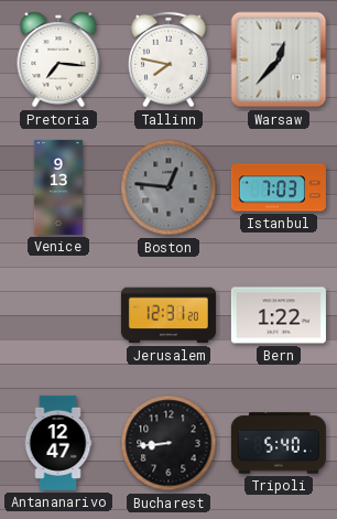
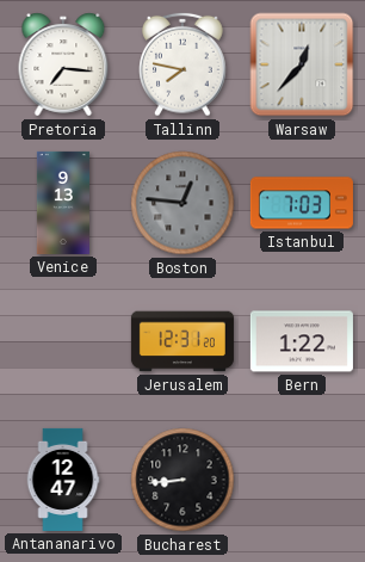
Tripoli: 5:40 -> none
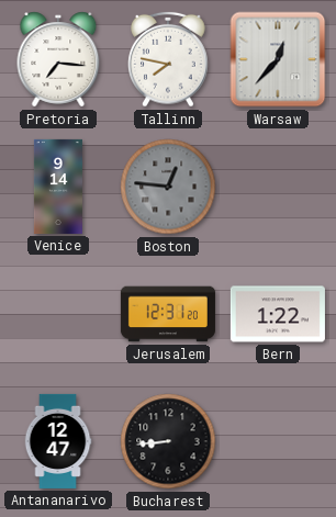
Venice: 9:13 -> 9:14
Istanbul: 7:03 -> none
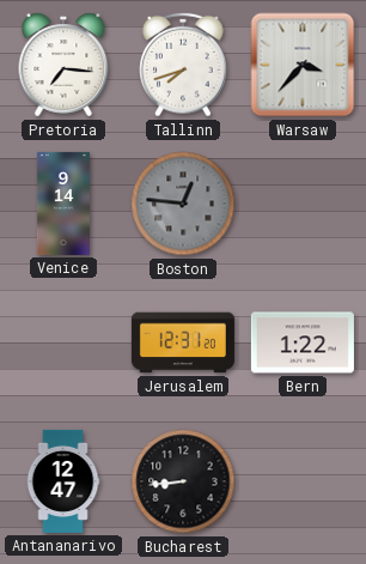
Tallinn: 7:47 -> 7:42
Warsaw: 12:37 -> 3:37
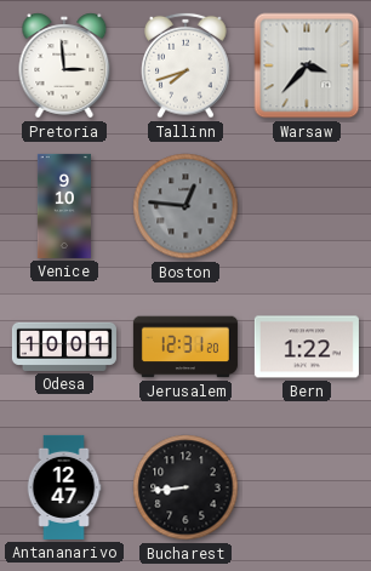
Pretoria: 7:16 -> 2:59
Venice: 9:14 -> 9:10
Odesa: none -> 10:01
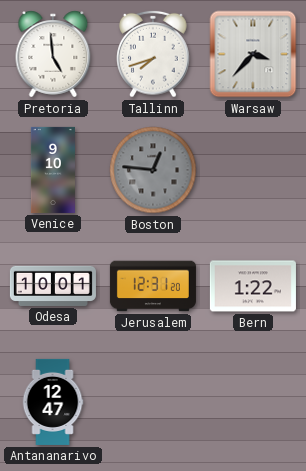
Pretoria: 2:59 -> 4:59
Bucharest: 8:44 -> none
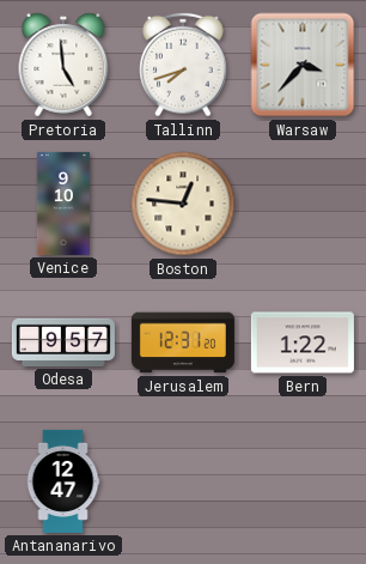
Boston dial: grey -> cream
Odesa: 10:01 -> 9:57
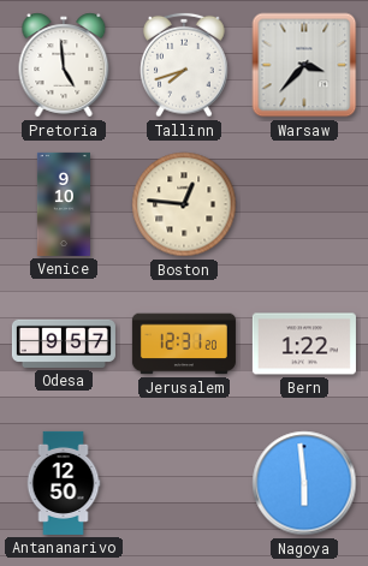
Antananarivo: 12:47 -> 12:50
Nagoya: none -> 5:59
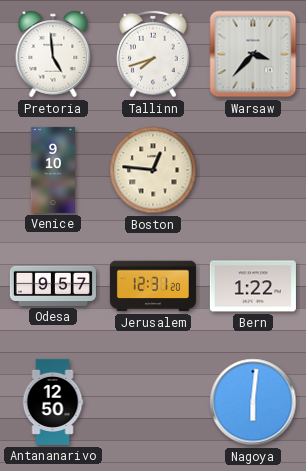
Nagoya: 5:59 -> 6:01
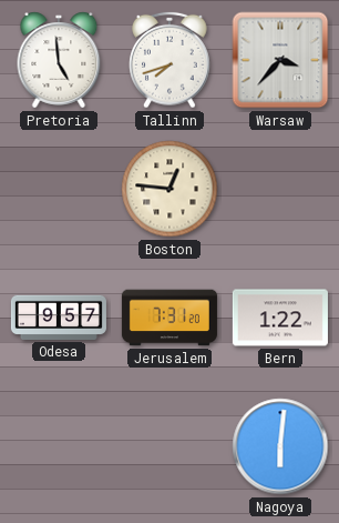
Venice: 9:10 -> none
Jerusalem: 12:31 -> 7:31
Antananarivo: 12:50 -> none
